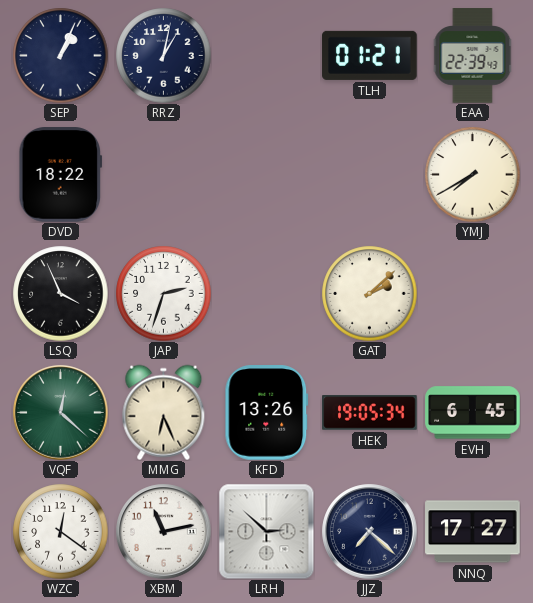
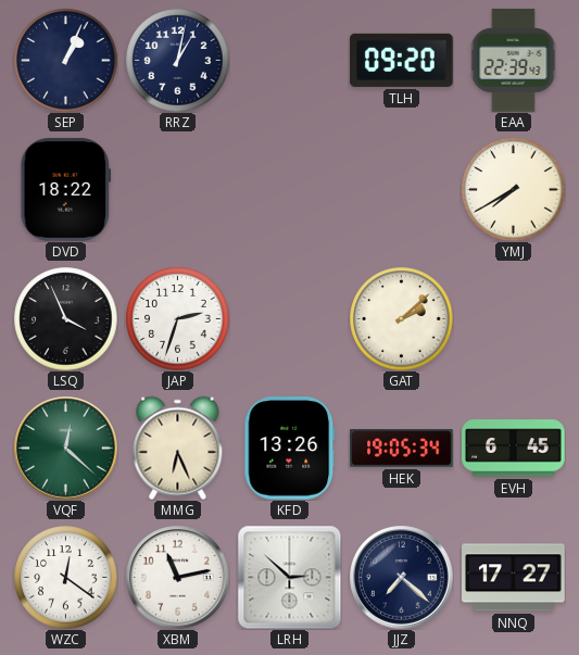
TLH: 01:21 -> 09:20
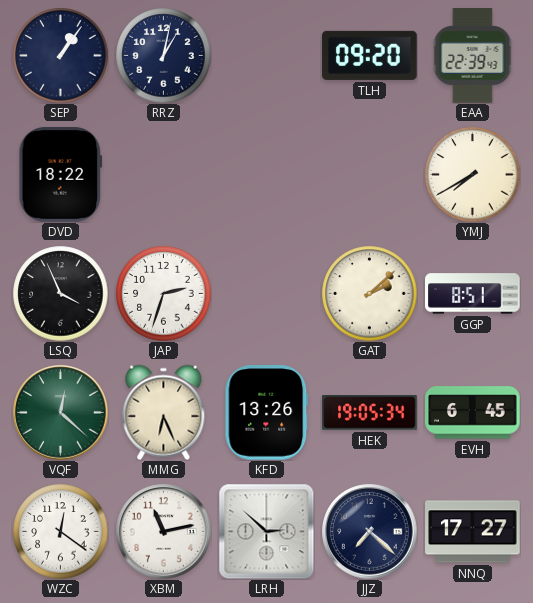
SEP: 1:04 -> 1:06
GGP: none -> 8:51
